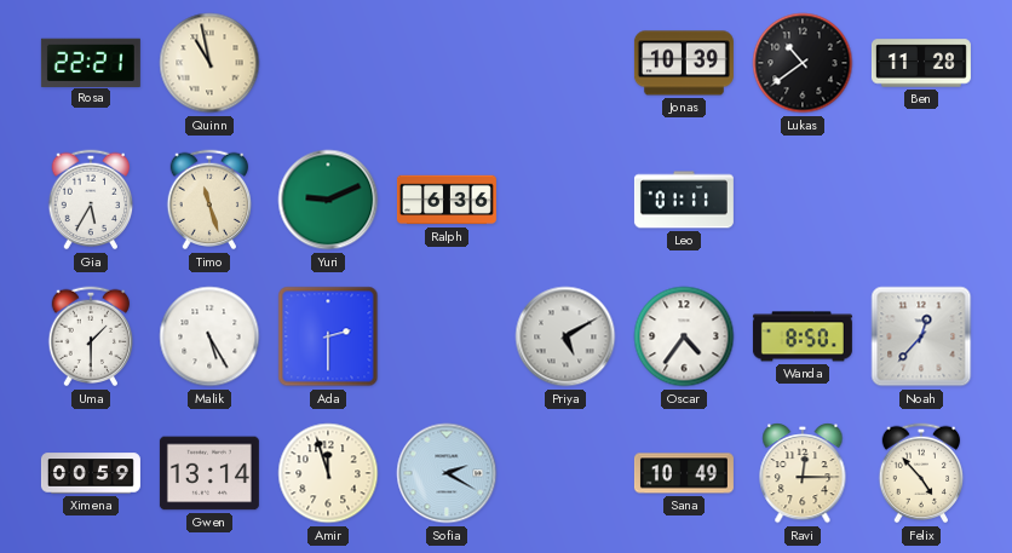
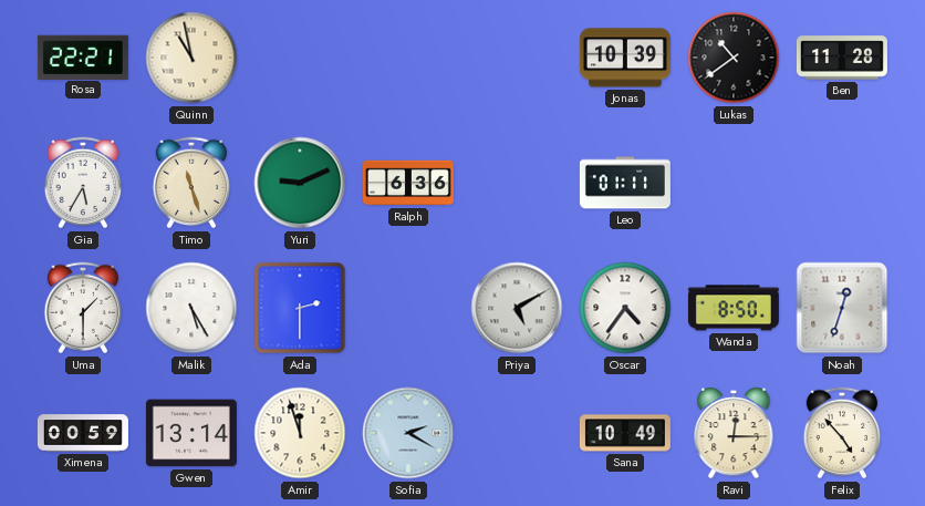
Noah: 12:37 -> 12:33
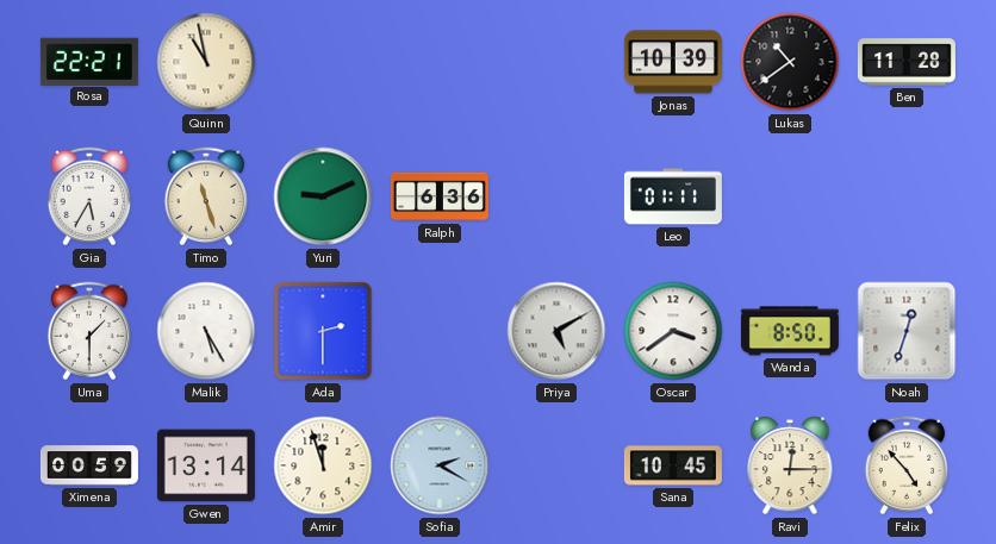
Oscar: 4:36 -> 3:39
Sana: 10:49 -> 10:45
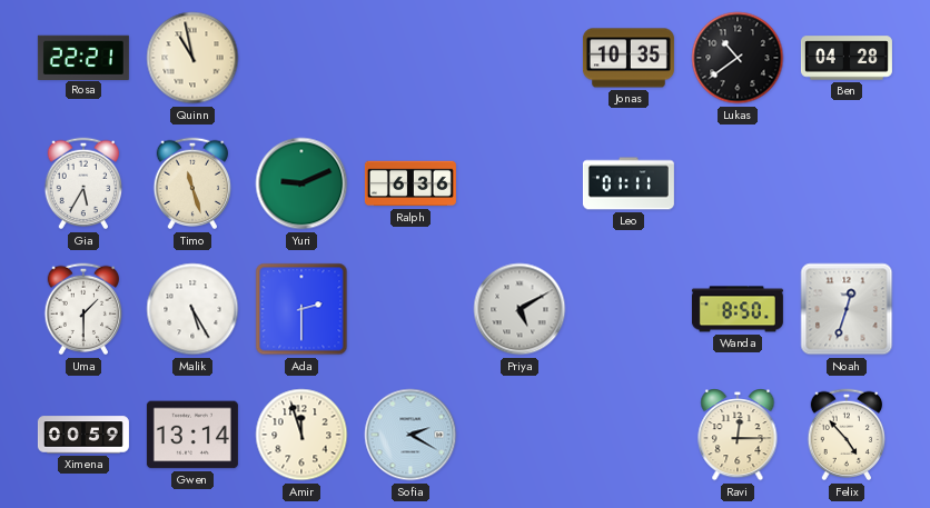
Jonas: 10:39 -> 10:35
Ben: 11:28 -> 04:28
Oscar: 3:39 -> none
Sana: 10:45 -> none
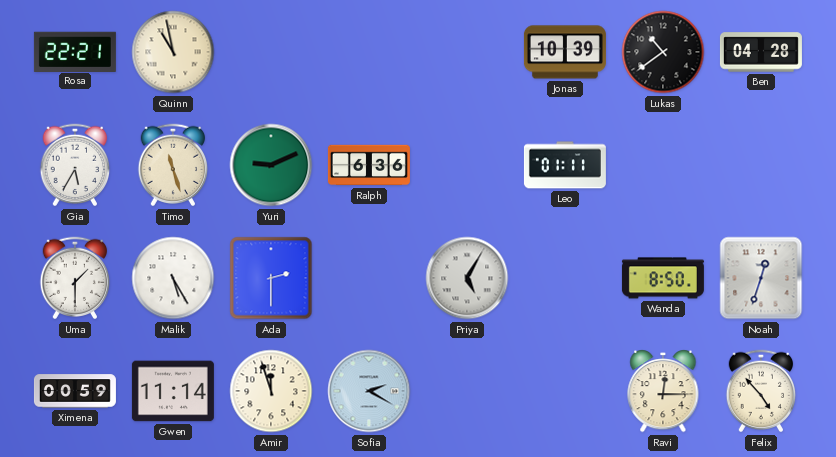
Jonas: 10:35 -> 10:39
Priya: 5:10 -> 5:05
Gwen: 13:14 -> 11:14
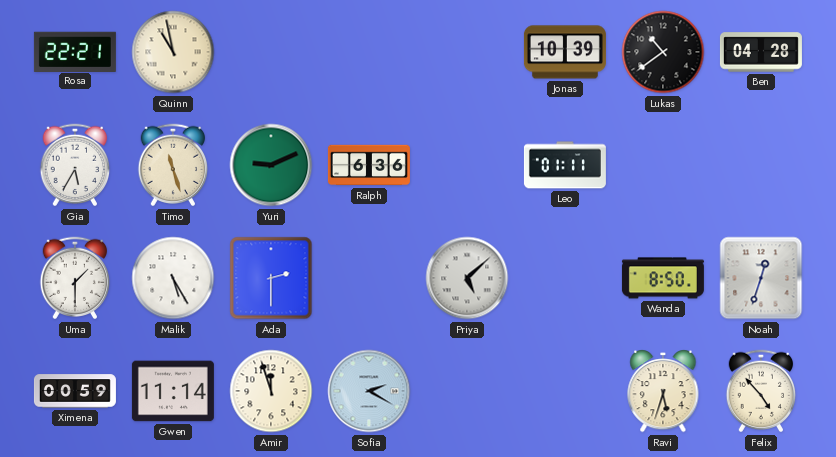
Priya: 5:05 -> 5:08
Ravi: 12:15 -> 5:33
